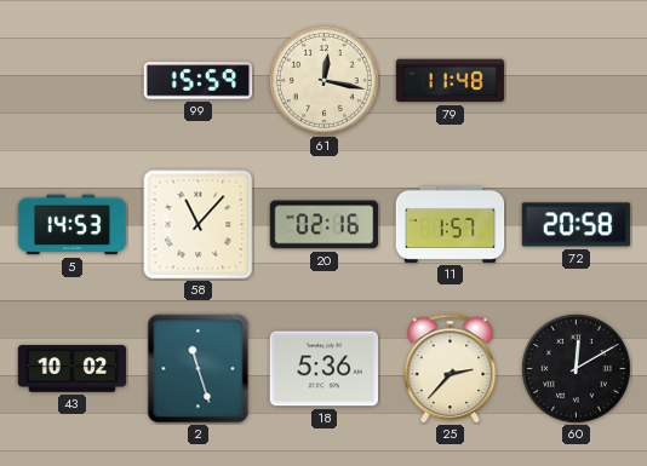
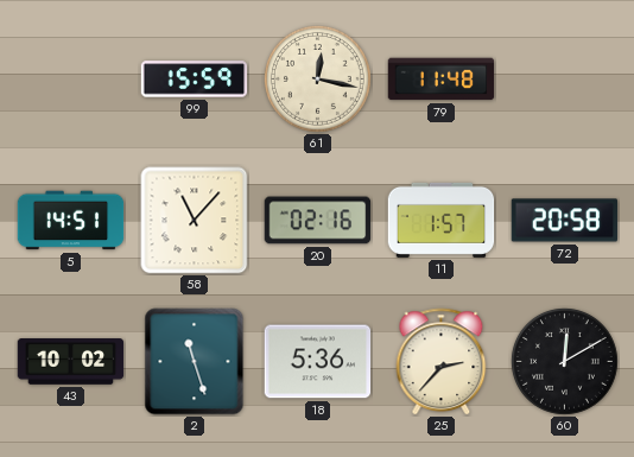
5: 14:53 -> 14:51
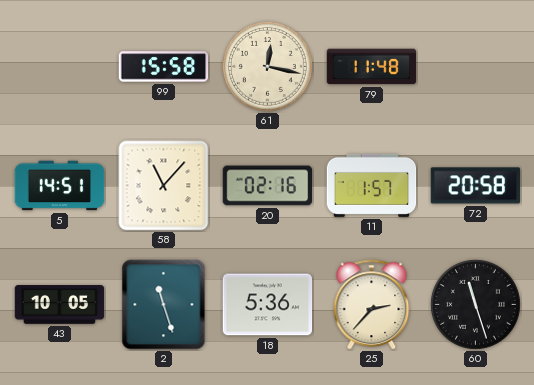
99: 15:59 -> 15:58
43: 10:02 -> 10:05
60: 12:10 -> 11:27
